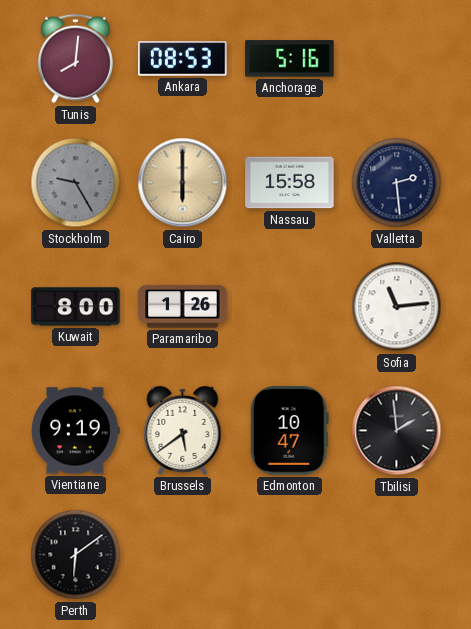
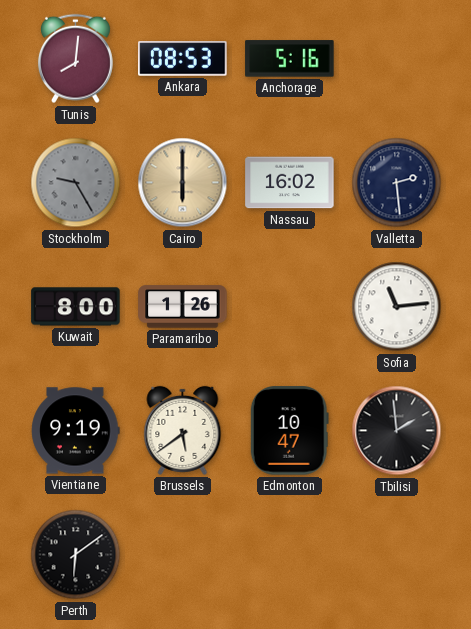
Nassau: 15:58 -> 16:02
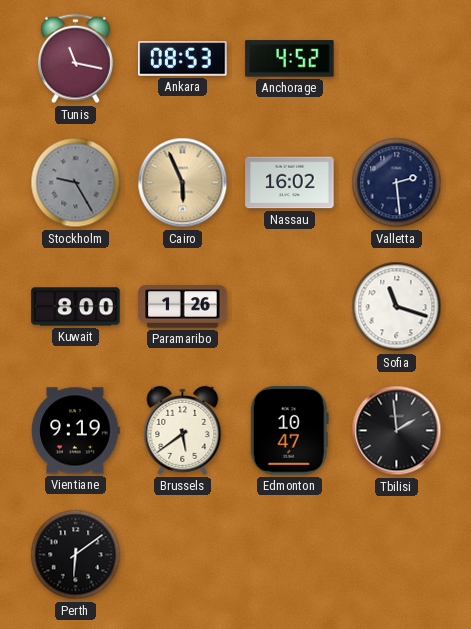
Tunis: 8:01 -> 11:17
Anchorage: 5:16 -> 4:52
Cairo: 6:00 -> 5:56
Sofia: 11:14 -> 11:18
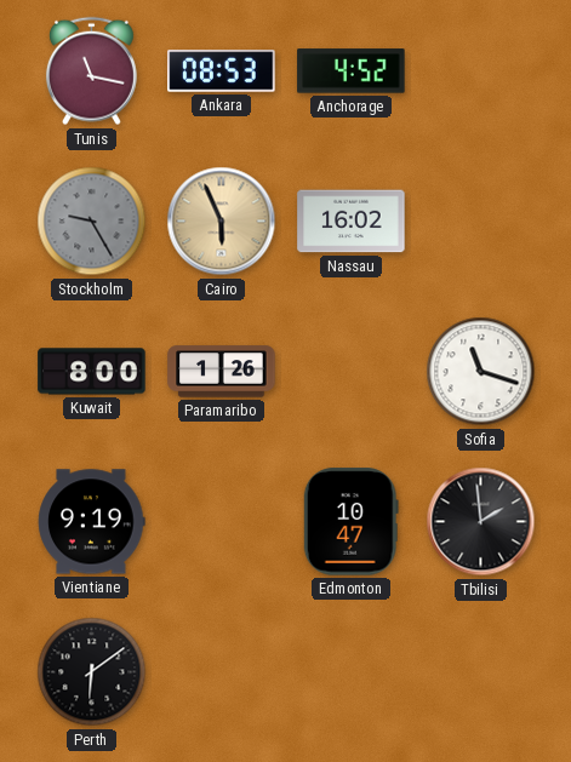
Valletta: 2:29 -> none
Brussels: 5:39 -> none
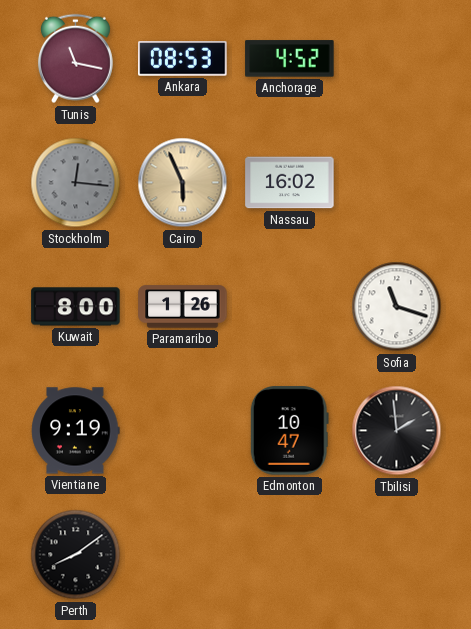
Stockholm: 9:25 -> 12:16
Perth: 6:09 -> 8:09
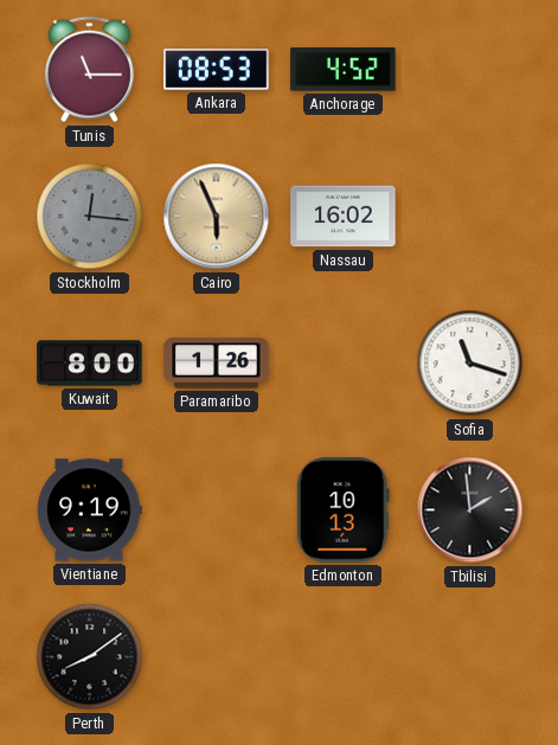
Tunis: 11:17 -> 11:15
Edmonton: 10:47 -> 10:13
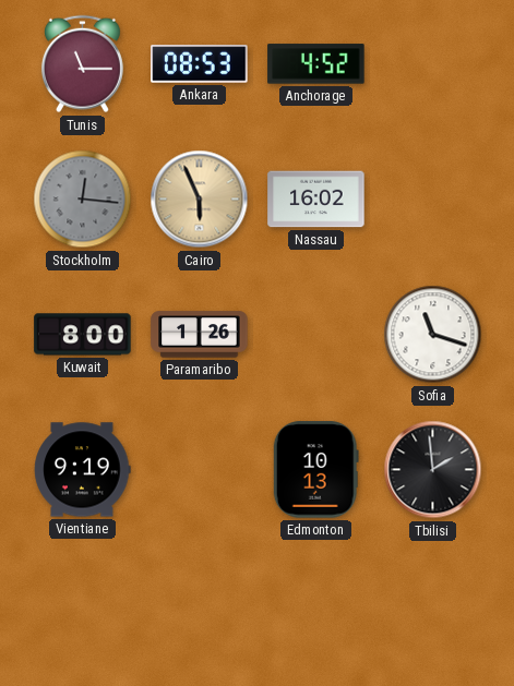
Perth: 8:09 -> none
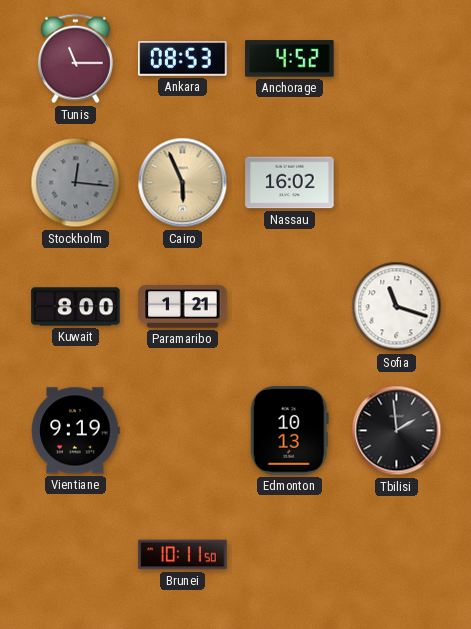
Paramaribo: 1:26 -> 1:21
Brunei: none -> 10:11
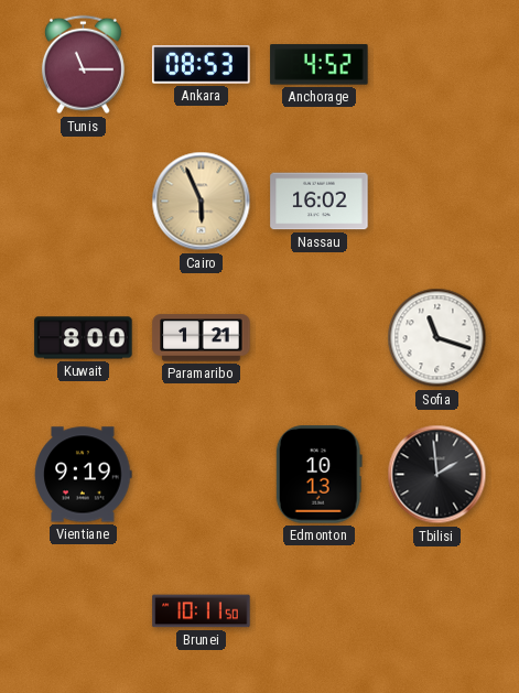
Stockholm: 12:16 -> none
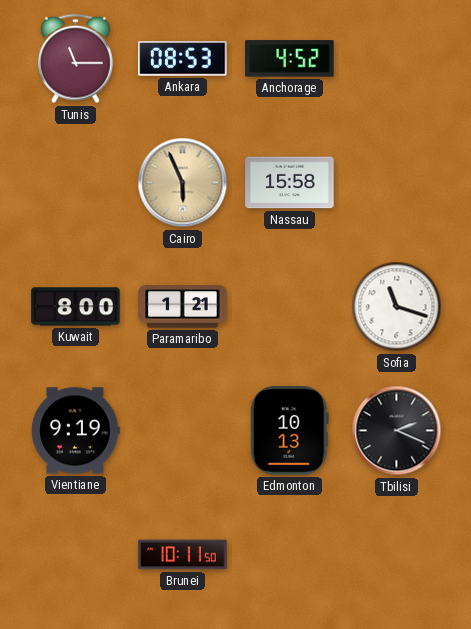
Nassau: 16:02 -> 15:58
Tbilisi: 1:59 -> 2:19
